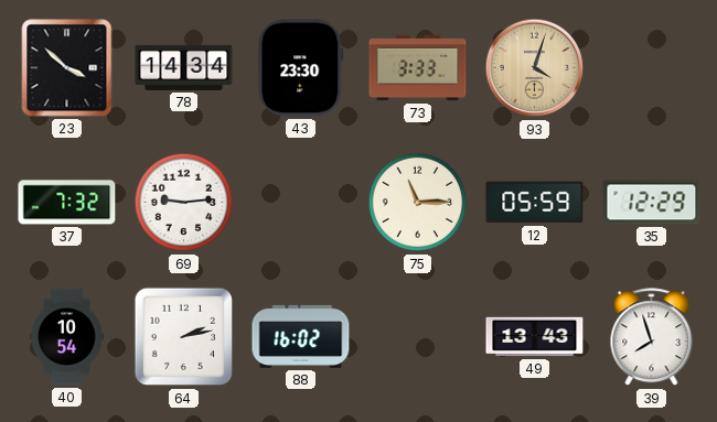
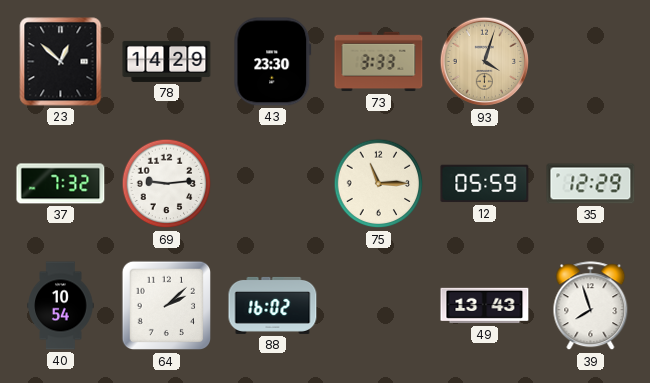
23: 3:52 -> 12:52
78: 14:34 -> 14:29
64: 2:13 -> 2:08
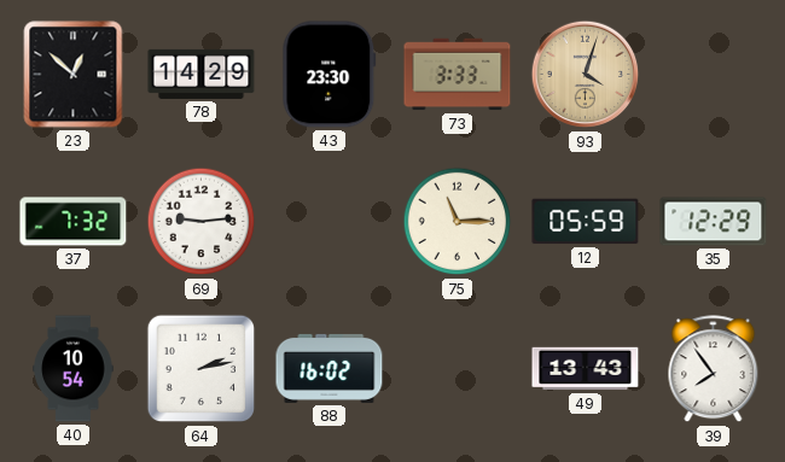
64: 2:08 -> 2:13
39: 7:57 -> 7:54
